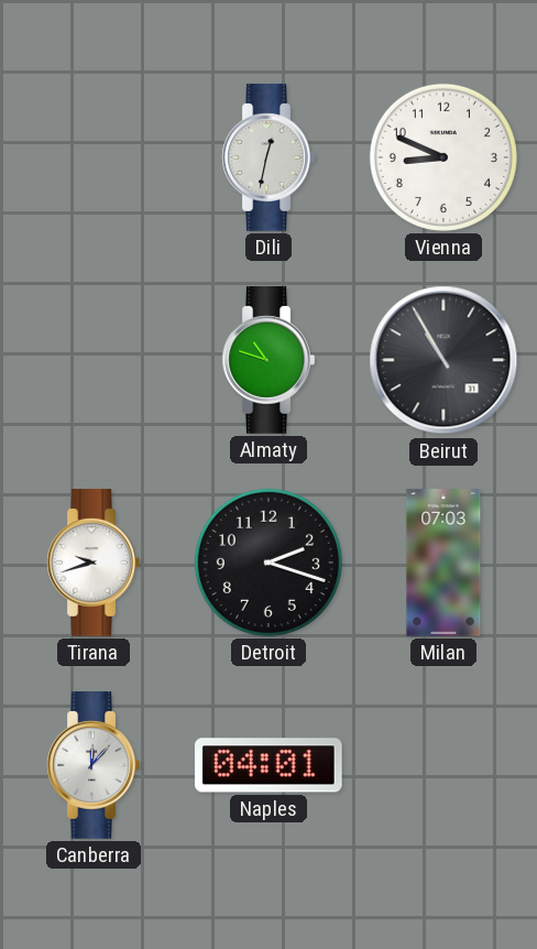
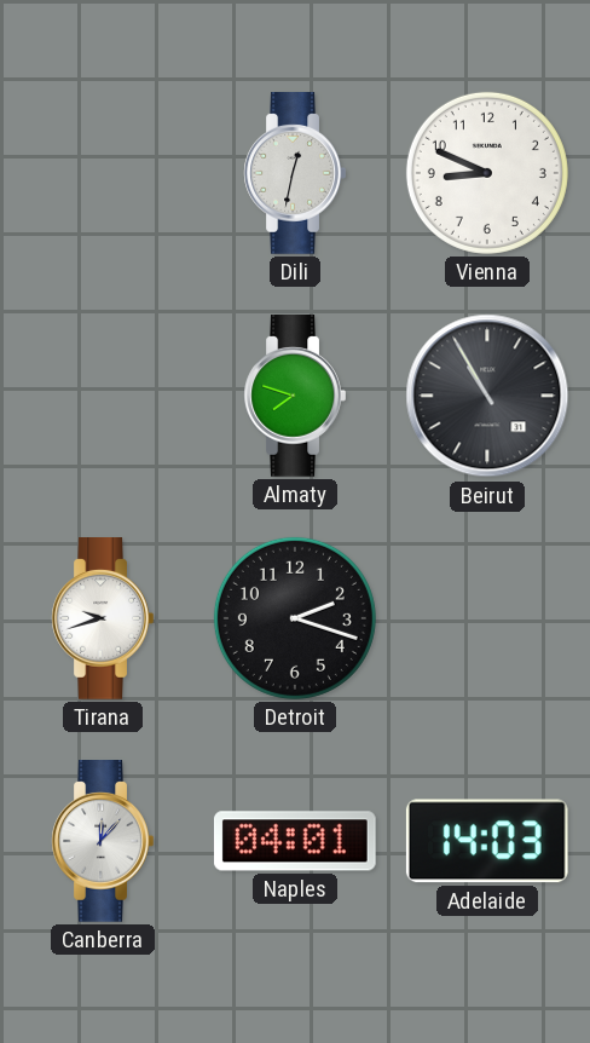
Almaty: 10:48 -> 7:48
Milan: 07:03 -> none
Adelaide: none -> 14:03
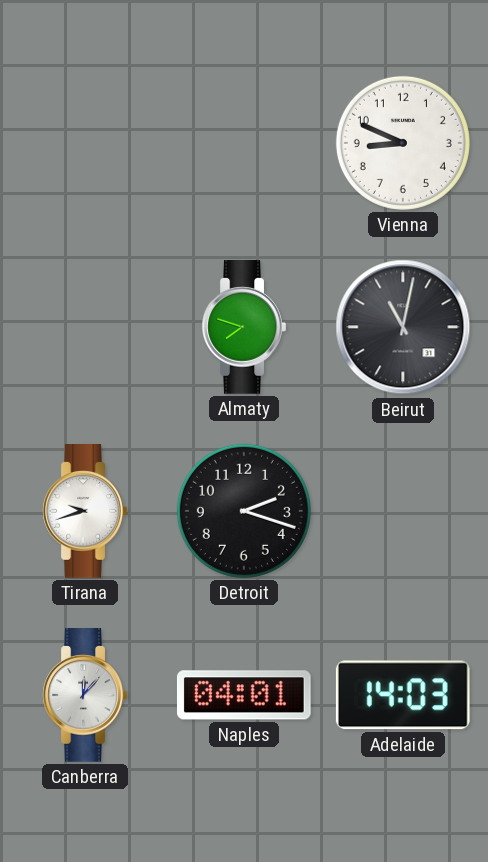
Dili: 12:32 -> none
Beirut: 10:55 -> 11:02
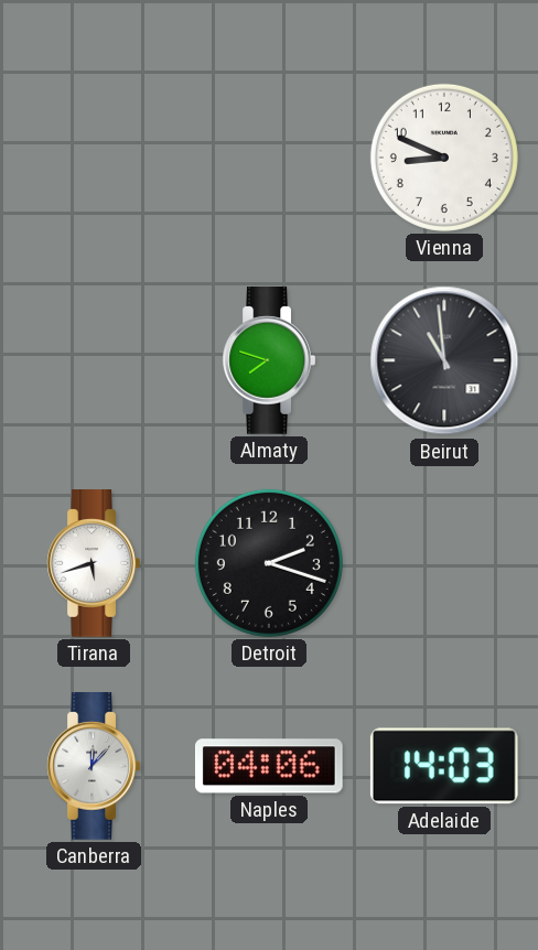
Beirut: 11:02 -> 10:59
Tirana: 9:42 -> 5:42
Naples: 04:01 -> 04:06
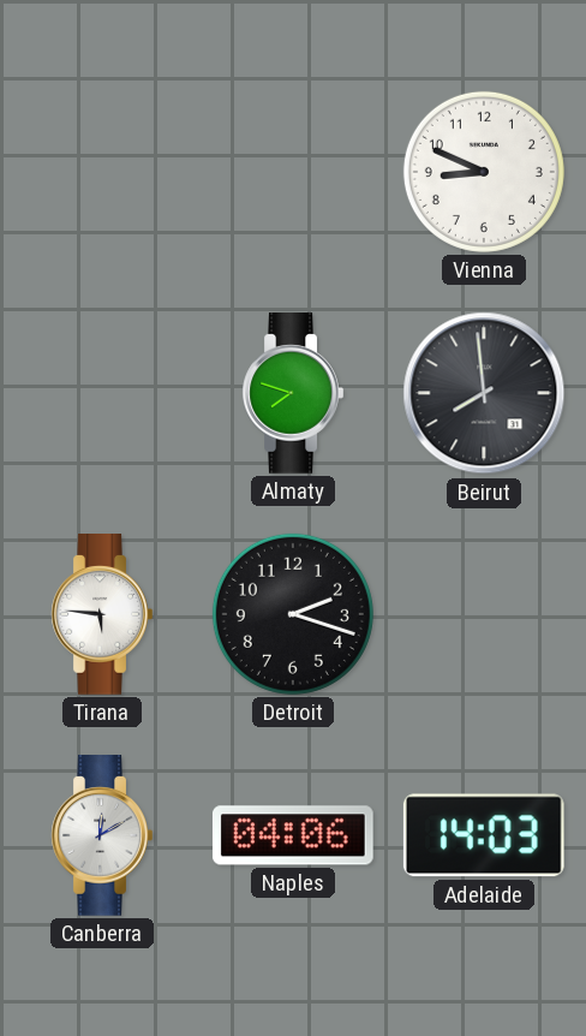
Beirut: 10:59 -> 7:59
Tirana: 5:42 -> 5:46
Canberra: 12:07 -> 12:10
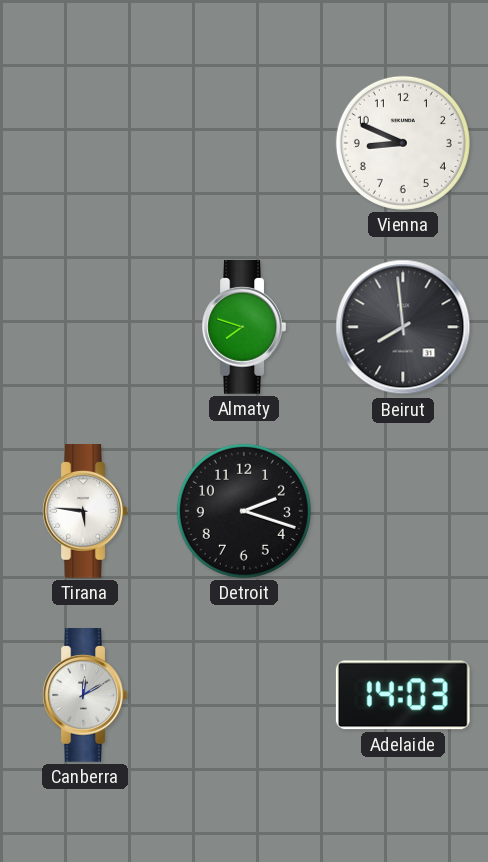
Naples: 04:06 -> none
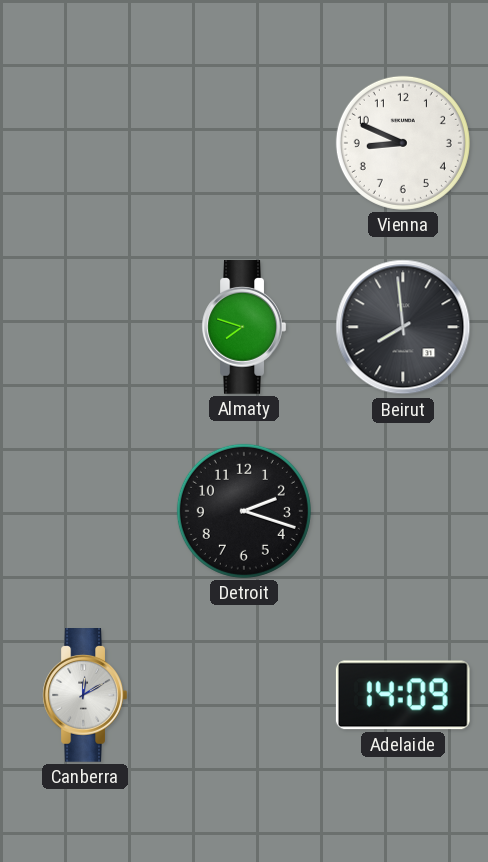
Tirana: 5:46 -> none
Adelaide: 14:03 -> 14:09
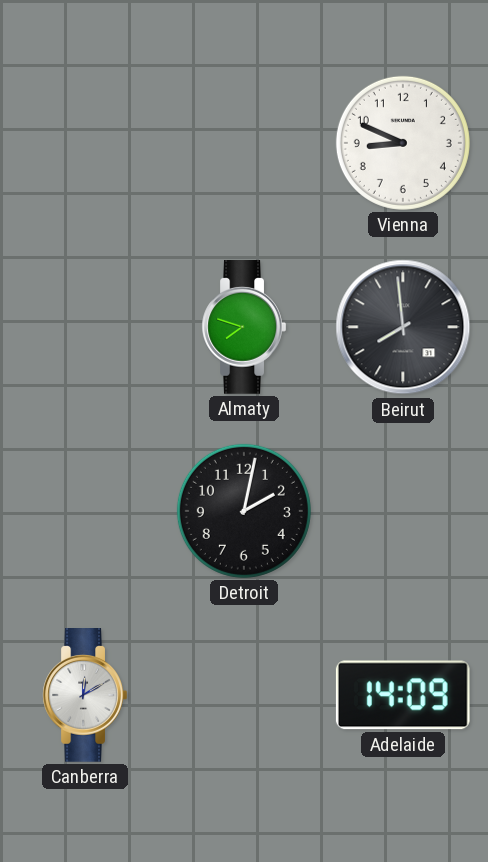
Detroit: 2:18 -> 2:02
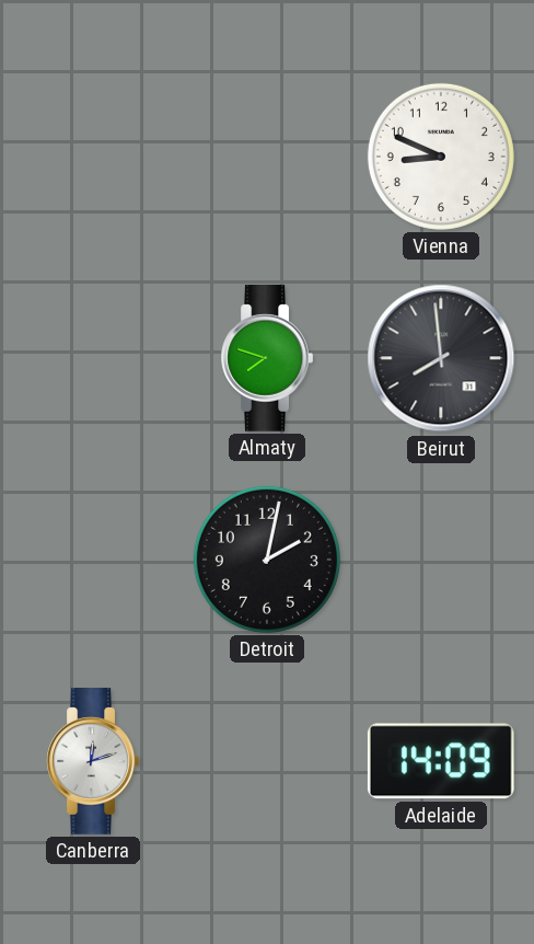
Canberra: 12:10 -> 12:12
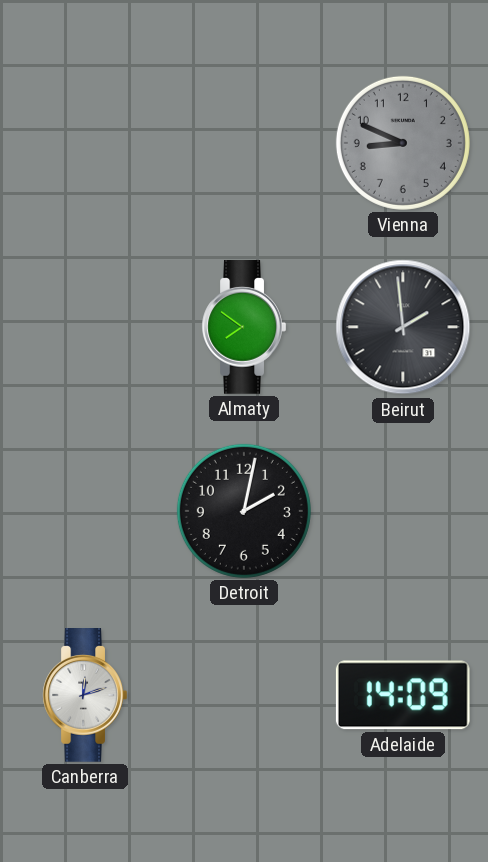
Vienna dial: white -> grey
Almaty: 7:48 -> 7:51
Beirut: 7:59 -> 1:59
